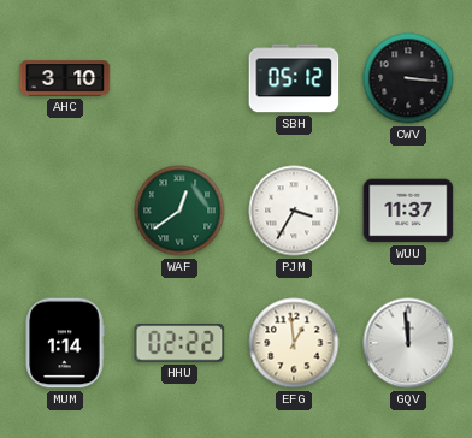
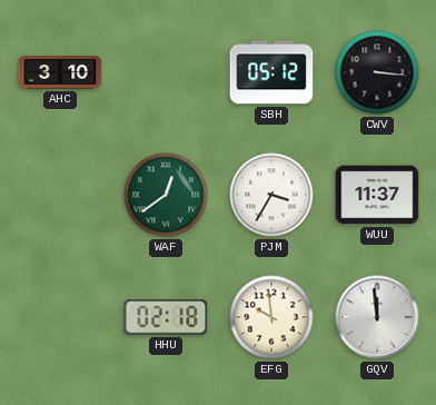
MUM: 1:14 -> none
HHU: 02:22 -> 02:18
EFG: 12:59 -> 9:59
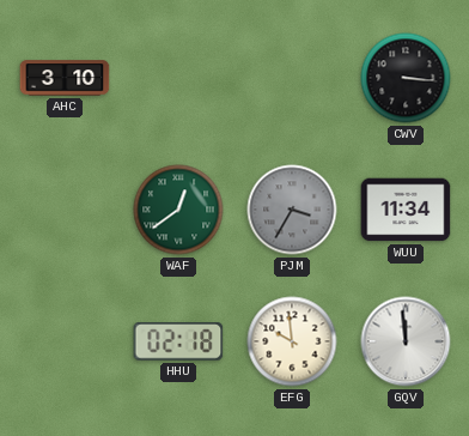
SBH: 05:12 -> none
PJM dial: white -> grey
WUU: 11:37 -> 11:34
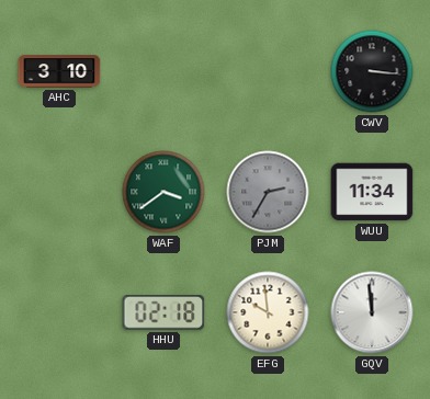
WAF: 12:39 -> 3:39
PJM: 3:35 -> 2:35
